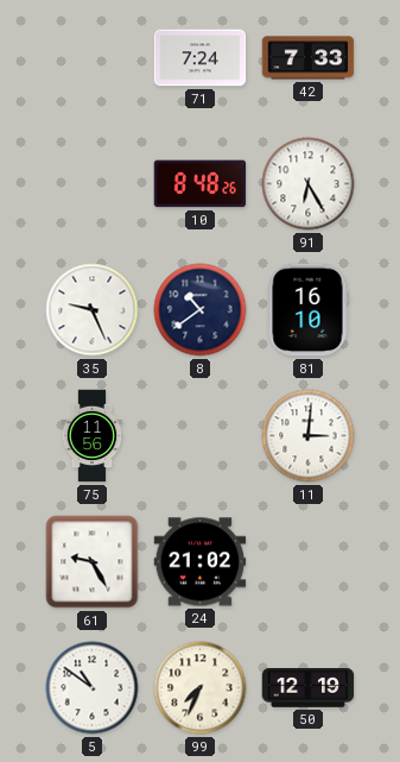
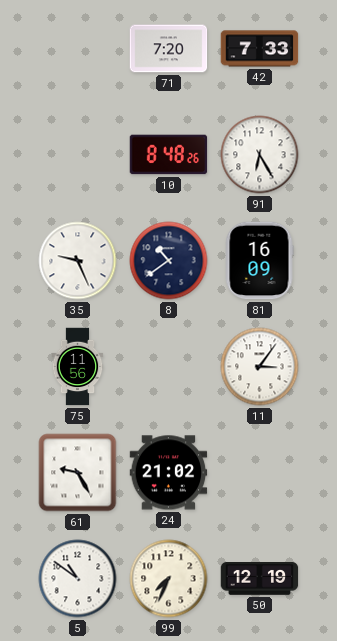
71: 7:24 -> 7:20
81: 16:10 -> 16:09
11: 3:01 -> 3:06
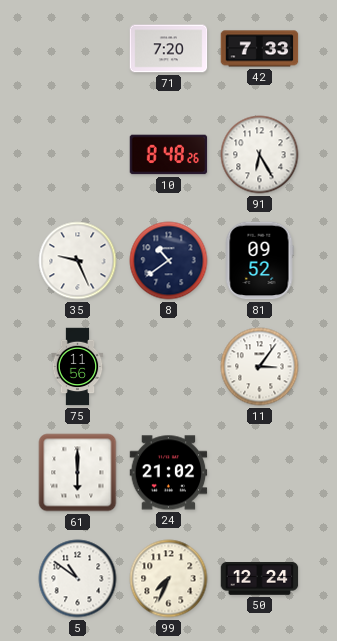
81: 16:09 -> 09:52
61: 9:25 -> 6:00
50: 12:19 -> 12:24
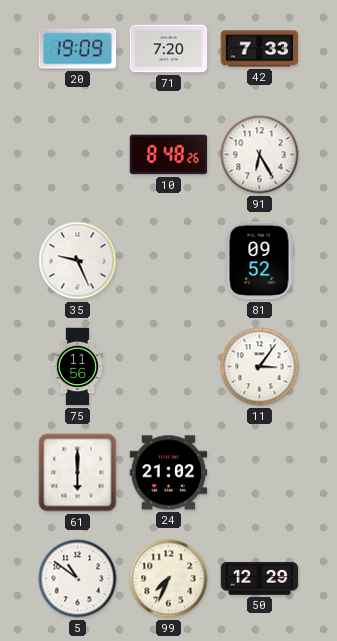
20: none -> 19:09
8: 10:39 -> none
50: 12:24 -> 12:29
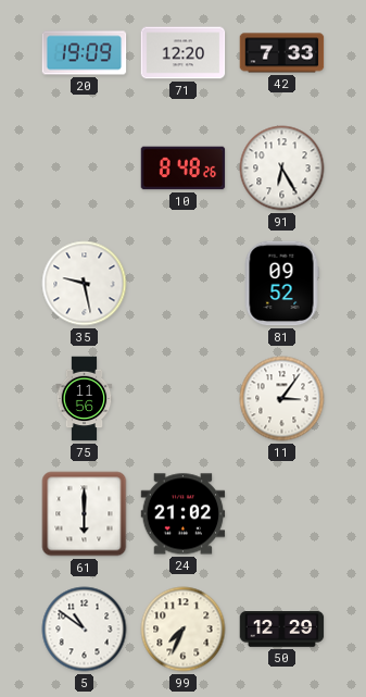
71: 7:20 -> 12:20
35: 9:26 -> 9:28
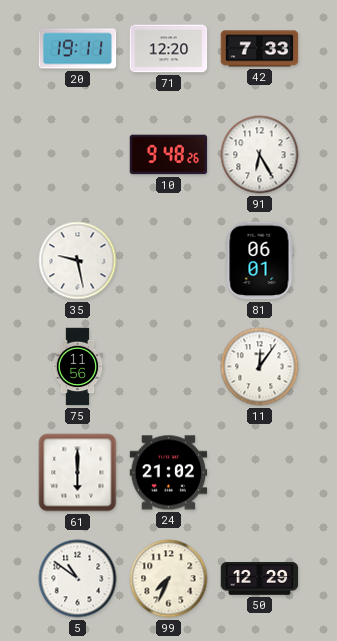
20: 19:09 -> 19:11
10: 8:48 -> 9:48
81: 09:52 -> 06:01
11: 3:06 -> 12:06
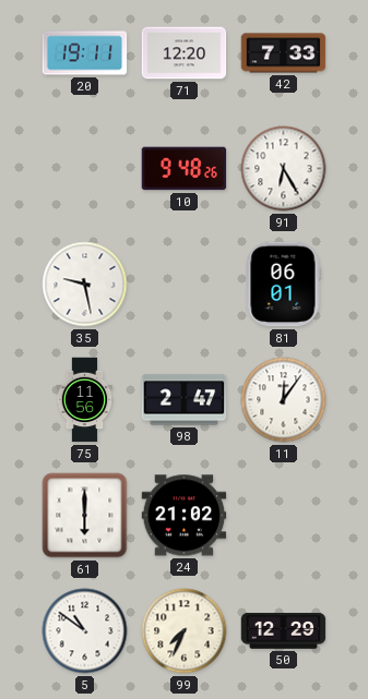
98: none -> 2:47
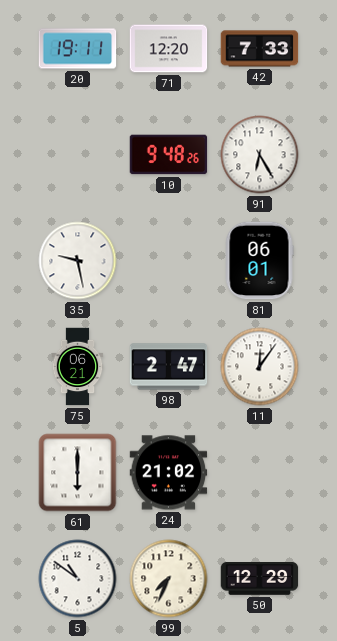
75: 11:56 -> 06:21
